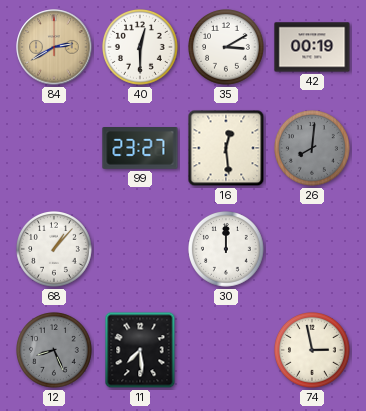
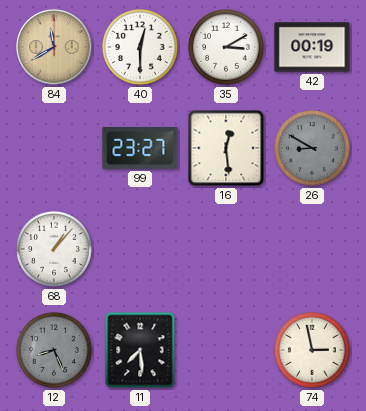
84: 2:40 -> 11:40
26: 8:01 -> 8:50
30: 12:00 -> none
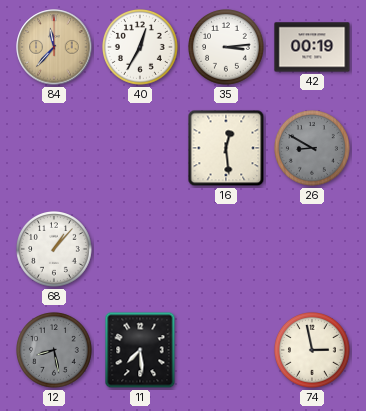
84: 11:40 -> 11:37
40: 12:30 -> 12:35
35: 3:10 -> 3:14
99: 23:27 -> none
12: 8:26 -> 8:28
